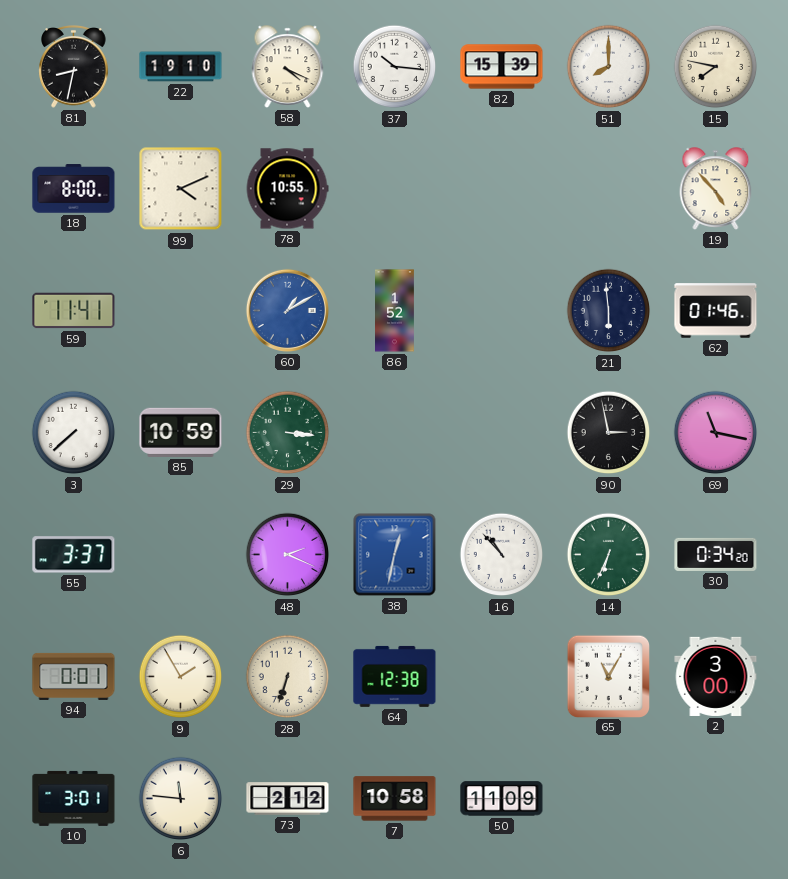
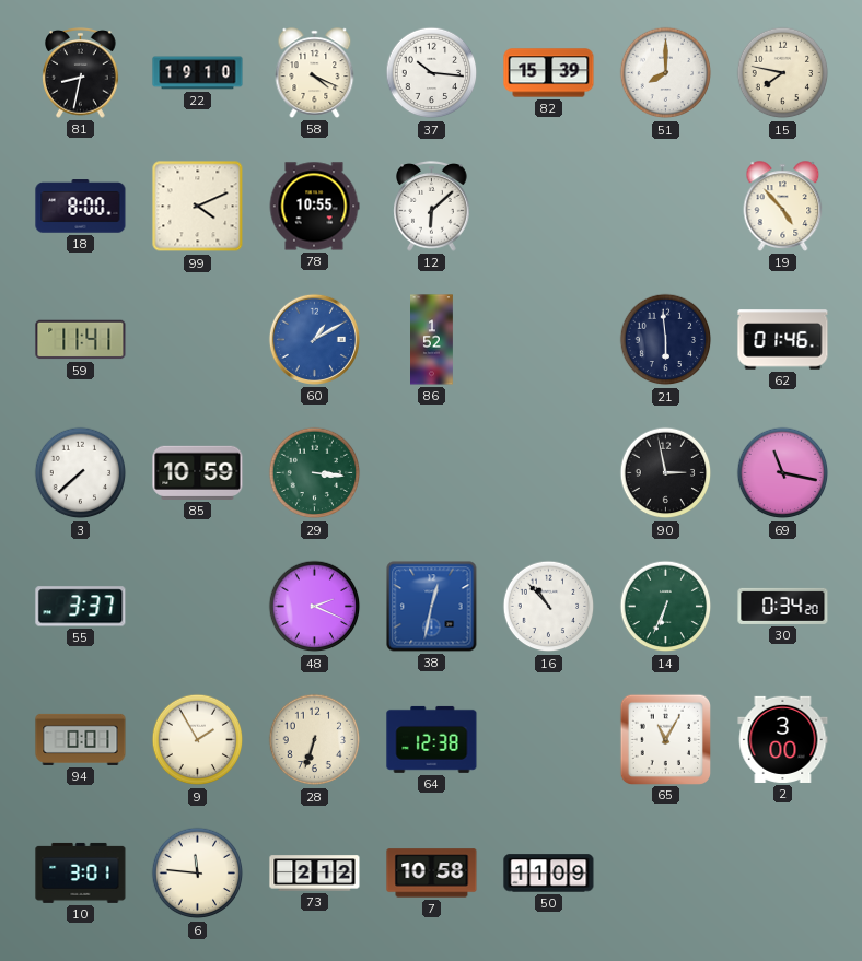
12: none -> 6:08
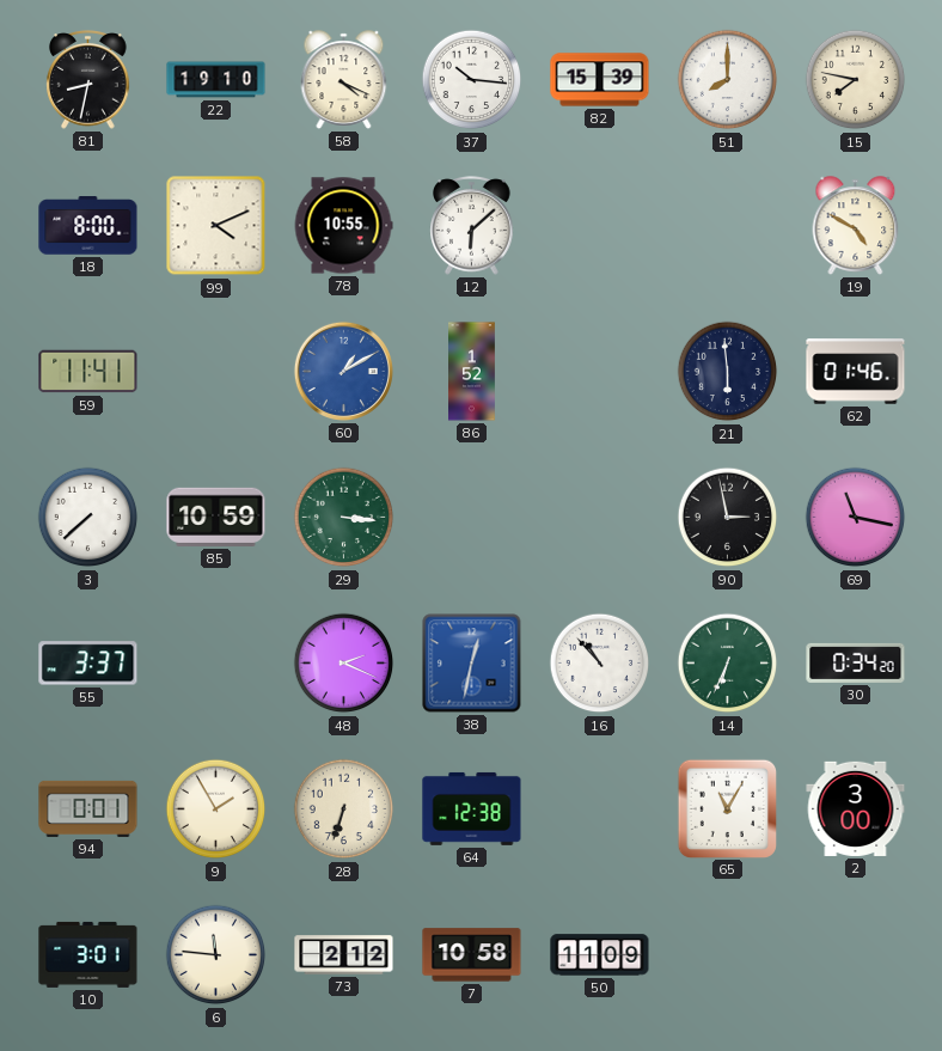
19: 4:53 -> 4:50
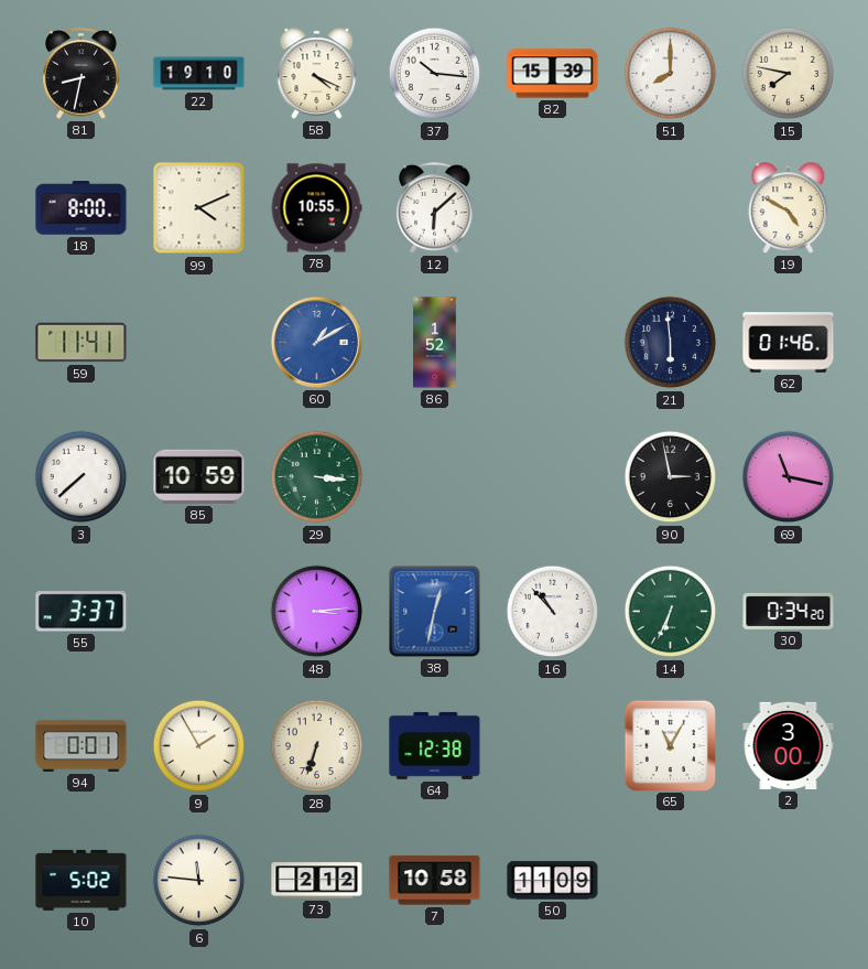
48: 2:19 -> 3:14
10: 3:01 -> 5:02
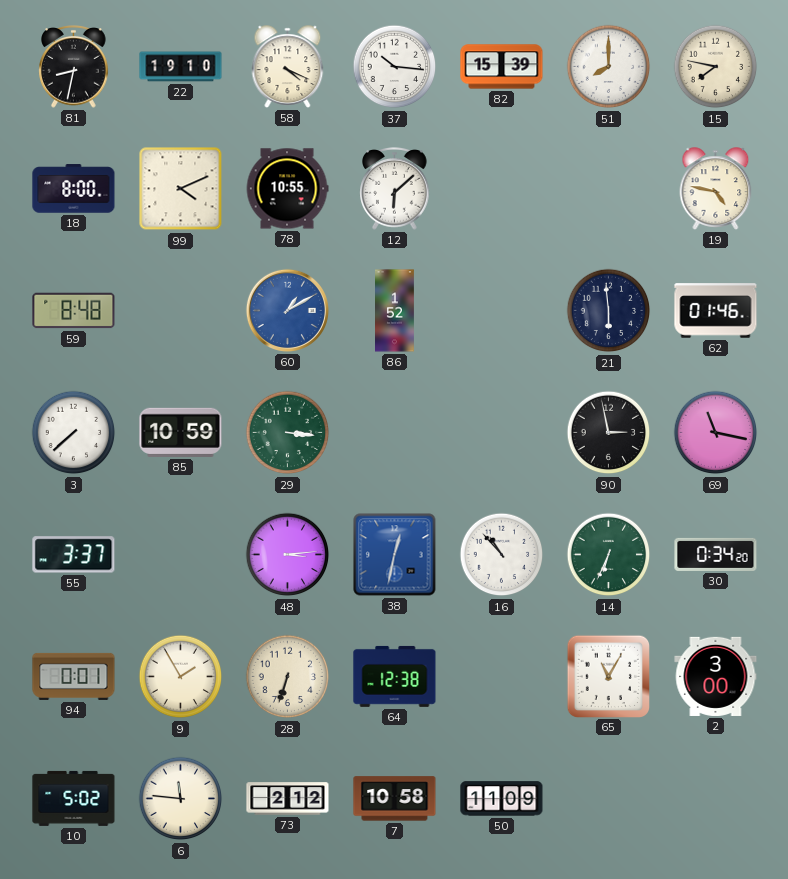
19: 4:50 -> 4:47
59: 11:41 -> 8:48
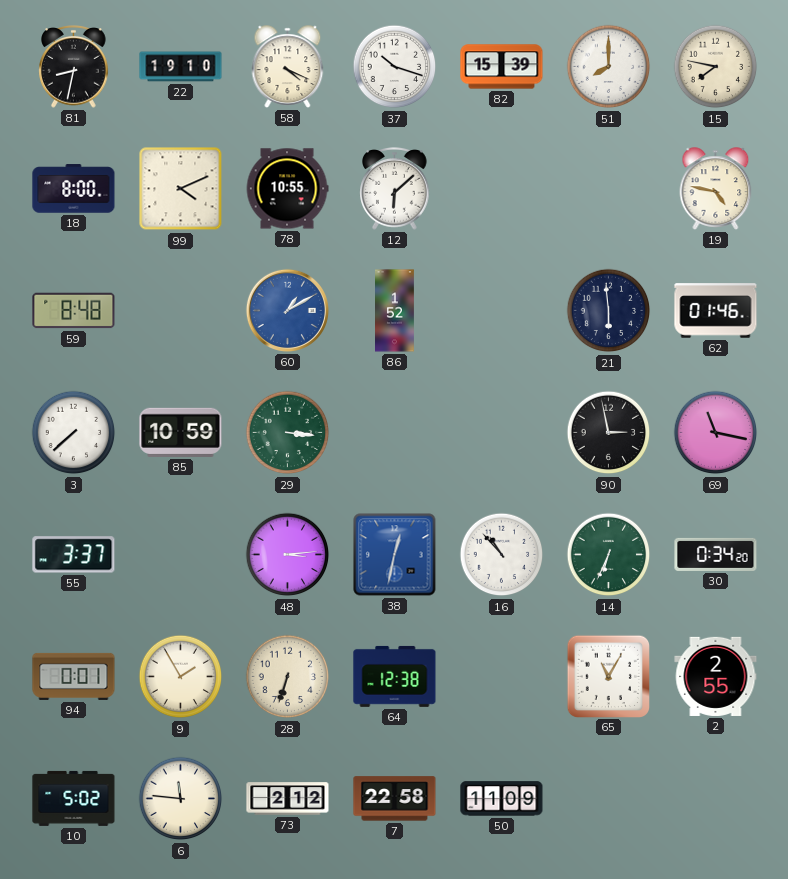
37: 10:16 -> 10:18
2: 3:00 -> 2:55
7: 10:58 -> 22:58
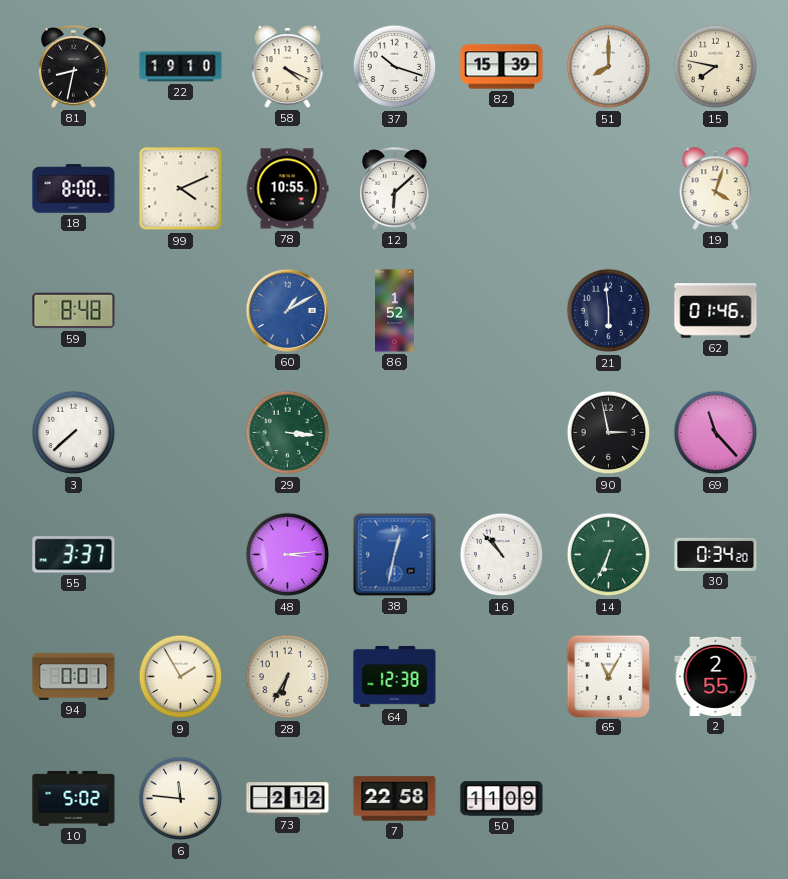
19: 4:47 -> 4:03
85: 10:59 -> none
69: 11:17 -> 11:23
28: 6:33 -> 6:35
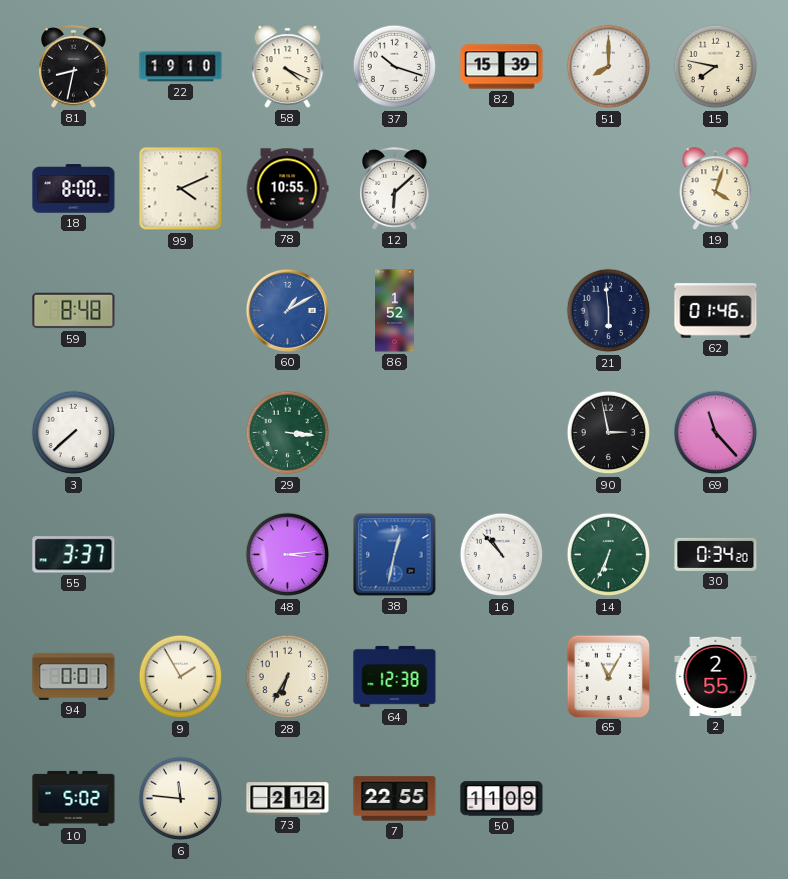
7: 22:58 -> 22:55
